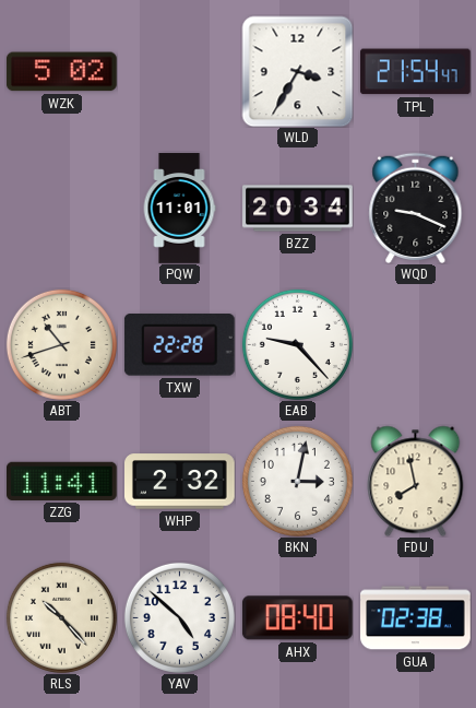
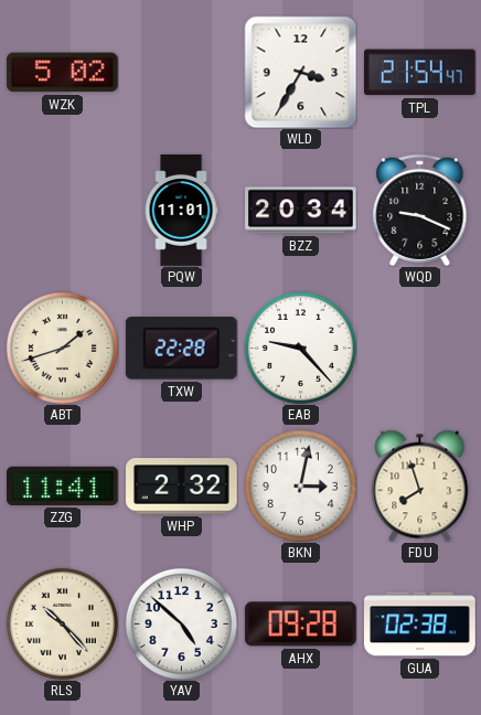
ABT: 10:42 -> 1:42
FDU: 7:58 -> 7:57
AHX: 08:40 -> 09:28
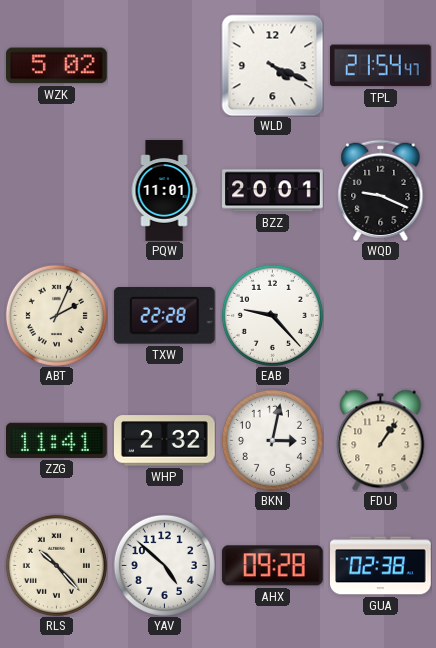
WLD: 3:35 -> 4:19
BZZ: 20:34 -> 20:01
ABT: 1:42 -> 2:04
FDU: 7:57 -> 1:06
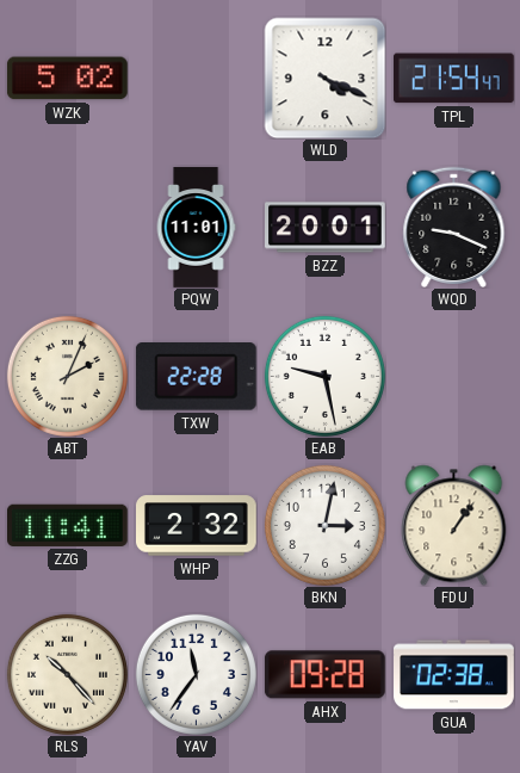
EAB: 9:23 -> 9:28
YAV: 4:52 -> 11:36
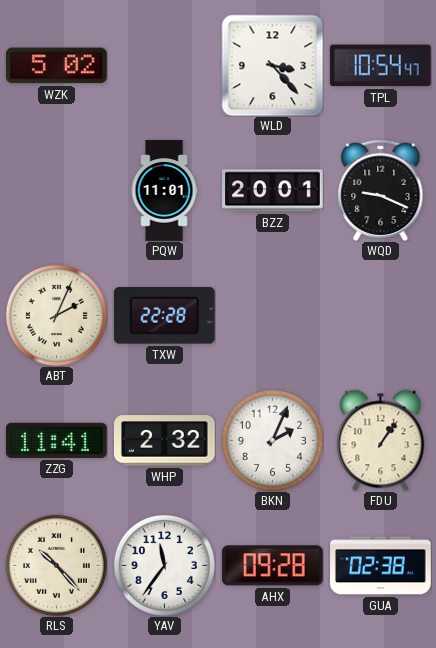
WLD: 4:19 -> 3:23
TPL: 21:54 -> 10:54
EAB: 9:28 -> none
BKN: 3:02 -> 2:04
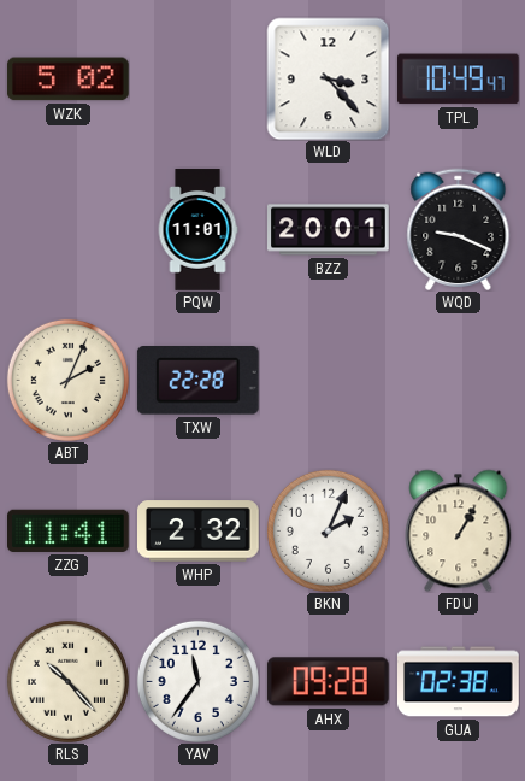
TPL: 10:54 -> 10:49
FDU: 1:06 -> 1:05
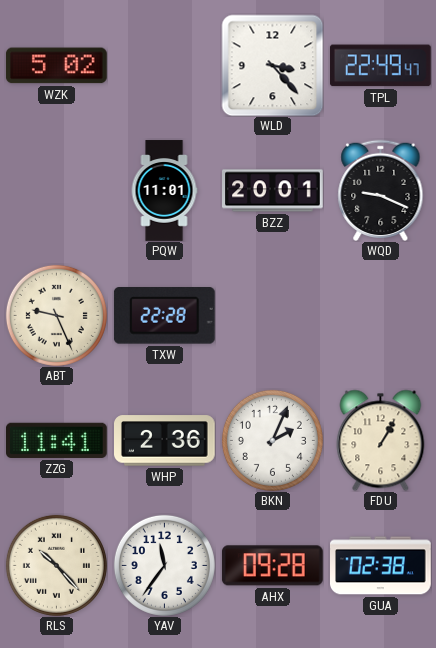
TPL: 10:49 -> 22:49
ABT: 2:04 -> 9:26
WHP: 2:32 -> 2:36
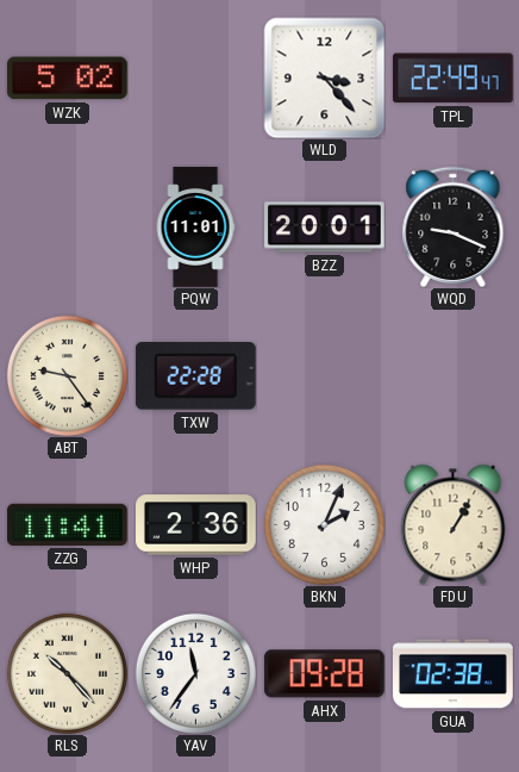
ABT: 9:26 -> 9:24
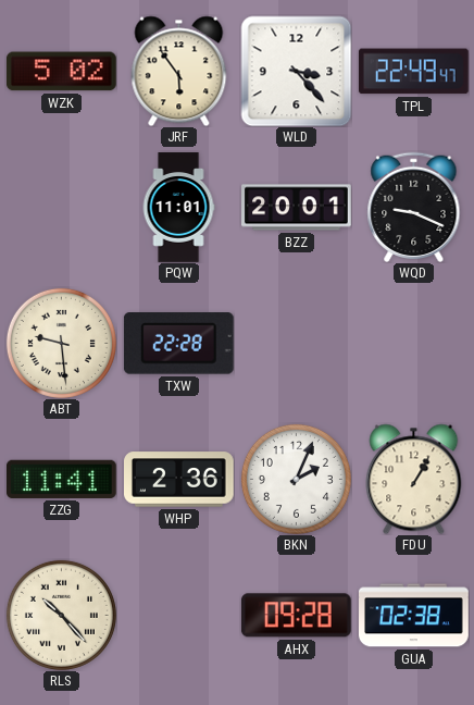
JRF: none -> 5:54
ABT: 9:24 -> 9:29
YAV: 11:36 -> none
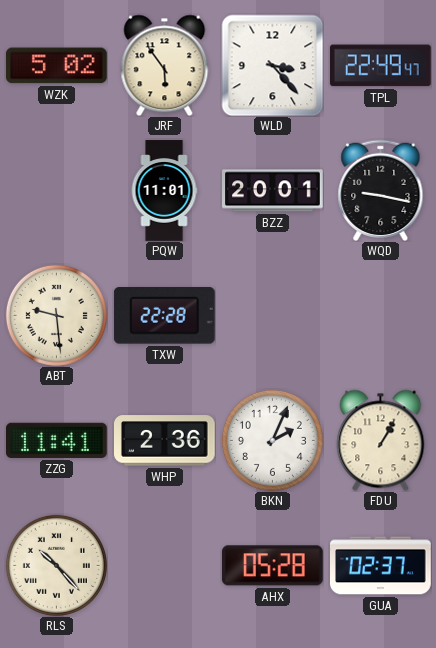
WQD: 9:19 -> 9:17
AHX: 09:28 -> 05:28
GUA: 02:38 -> 02:37
